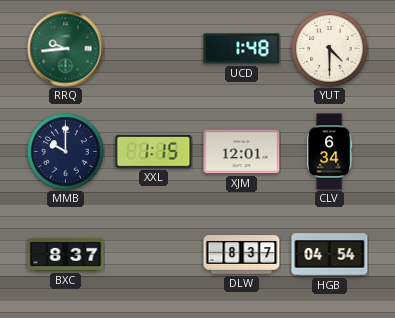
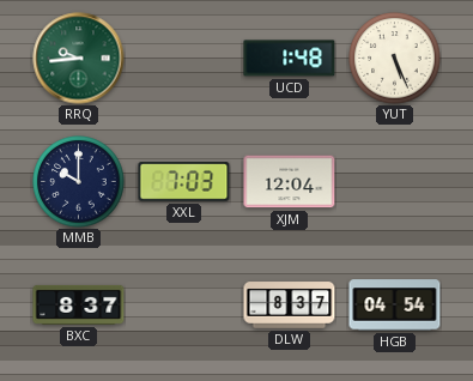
YUT: 4:30 -> 5:26
XXL: 1:15 -> 7:03
XJM: 12:01 -> 12:04
CLV: 6:34 -> none
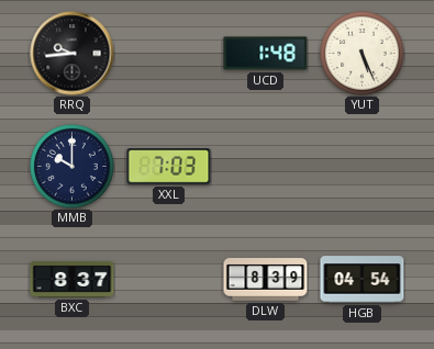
RRQ dial: green -> black
XJM: 12:04 -> none
DLW: 8:37 -> 8:39
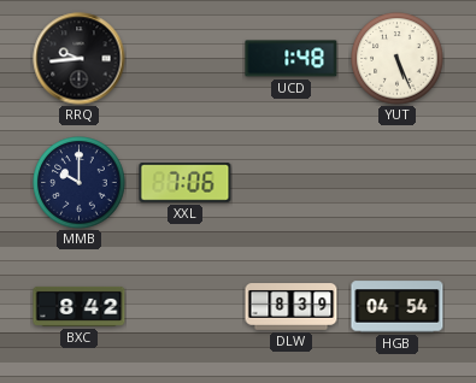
XXL: 7:03 -> 7:06
BXC: 8:37 -> 8:42
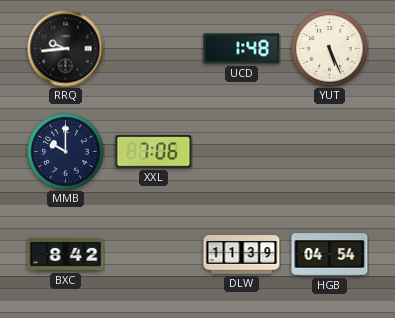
DLW: 8:39 -> 11:39
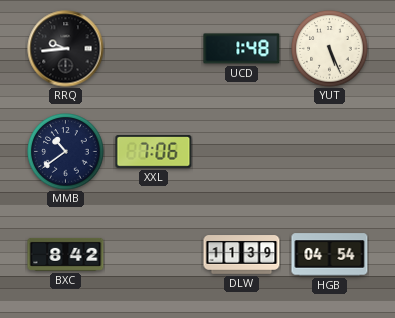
MMB: 10:00 -> 10:39
